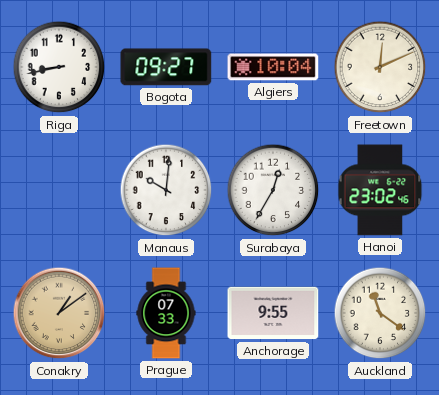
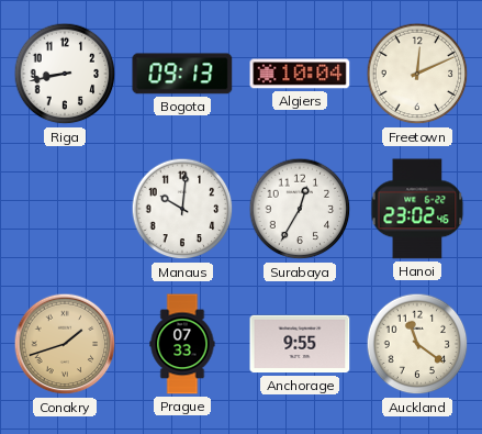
Bogota: 09:27 -> 09:13
Conakry: 1:09 -> 1:42
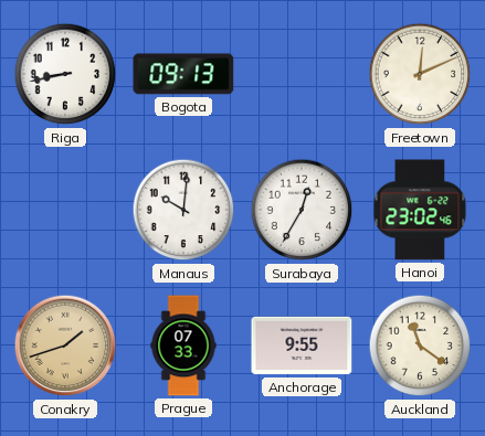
Algiers: 10:04 -> none
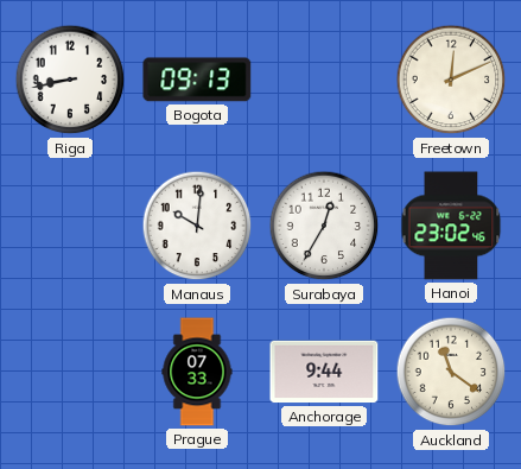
Conakry: 1:42 -> none
Anchorage: 9:55 -> 9:44
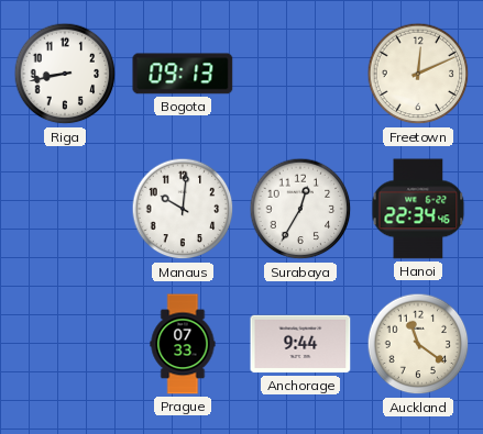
Hanoi: 23:02 -> 22:34
